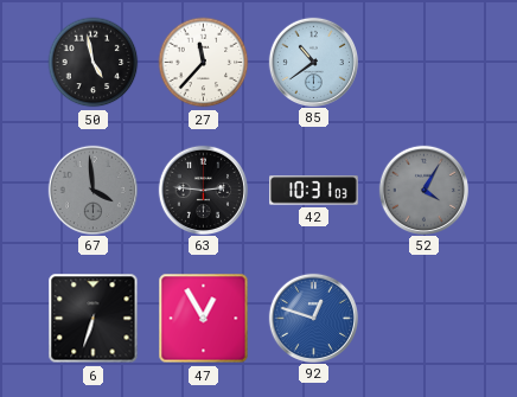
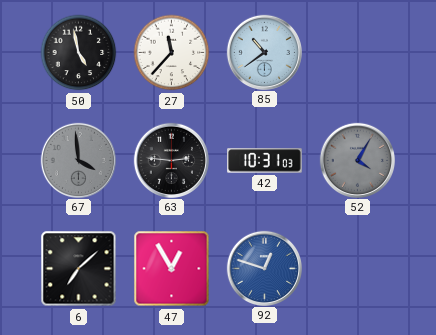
6: 6:33 -> 7:08
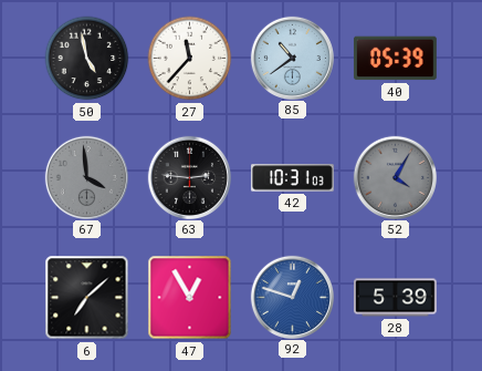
40: none -> 05:39
28: none -> 5:39
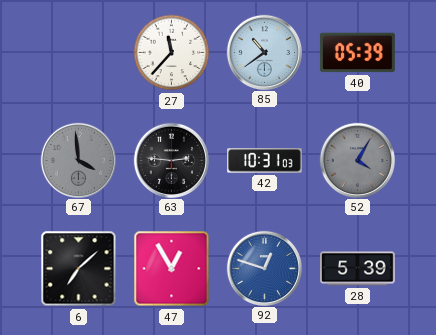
50: 4:58 -> none
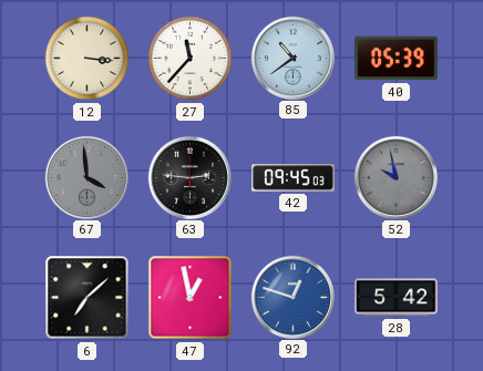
12: none -> 3:16
42: 10:31 -> 09:45
52: 4:05 -> 9:58
47: 12:55 -> 12:58
28: 5:39 -> 5:42
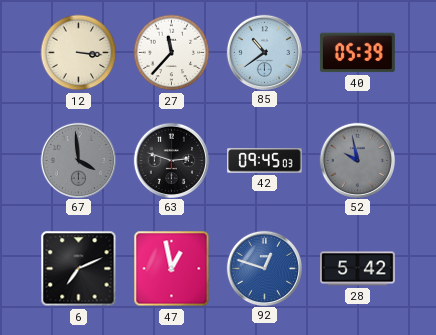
63: 2:46 -> 2:48
6: 7:08 -> 7:11
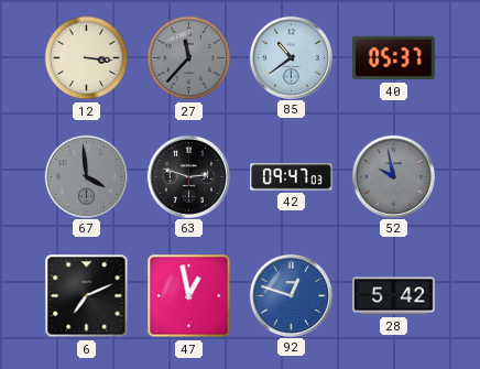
27 dial: white -> grey
40: 05:39 -> 05:37
42: 09:45 -> 09:47
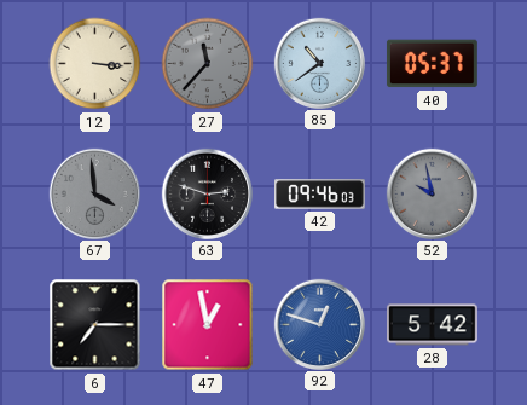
42: 09:47 -> 09:46
6: 7:11 -> 7:15
